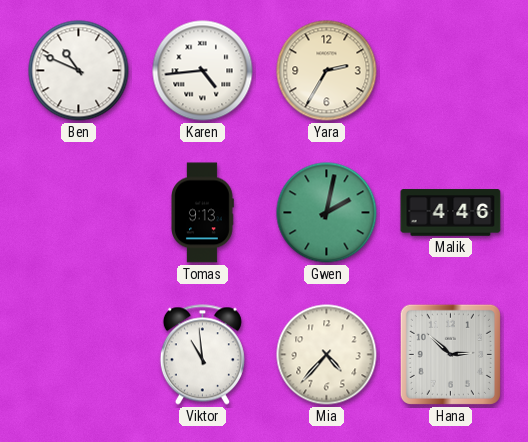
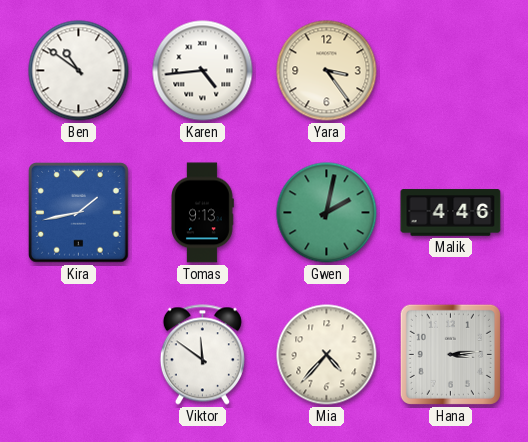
Ben: 10:49 -> 10:51
Yara: 2:35 -> 3:24
Kira: none -> 1:43
Viktor: 10:59 -> 11:51
Hana: 2:52 -> 3:14
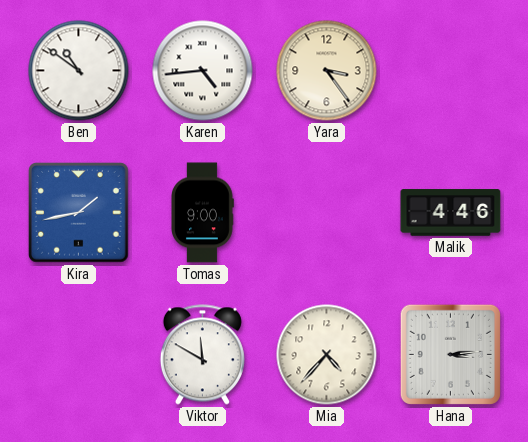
Tomas: 9:13 -> 9:00
Gwen: 2:02 -> none
Viktor: 11:51 -> 11:50
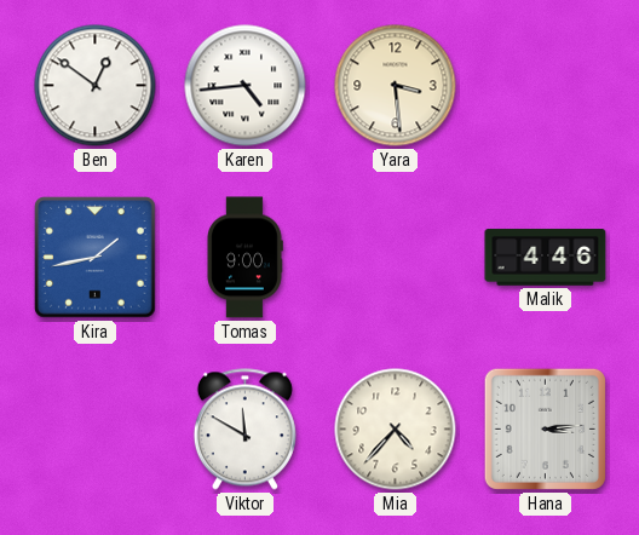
Ben: 10:51 -> 12:51
Yara: 3:24 -> 3:29
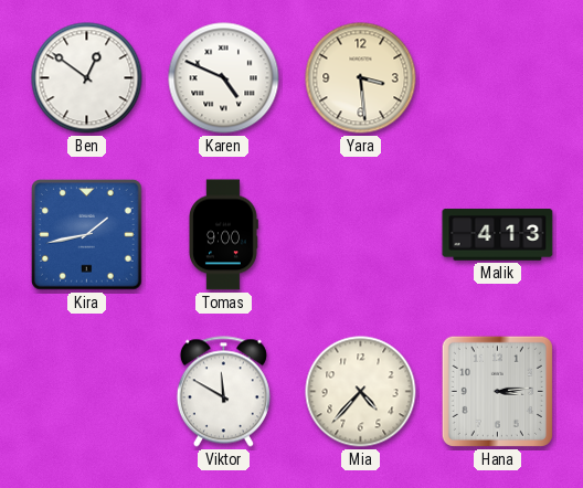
Karen: 4:44 -> 4:49
Malik: 4:46 -> 4:13
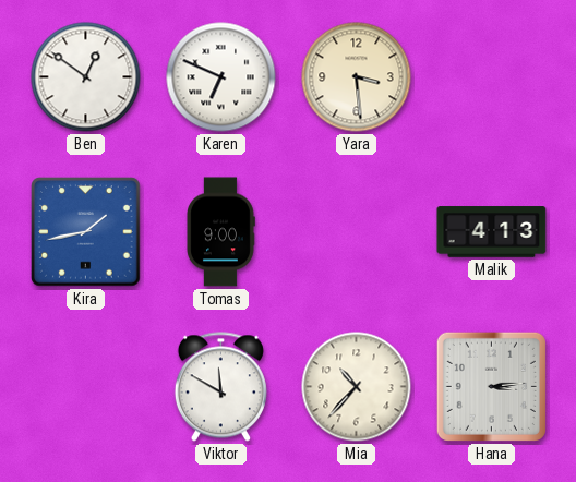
Karen: 4:49 -> 6:49
Mia: 4:37 -> 10:37
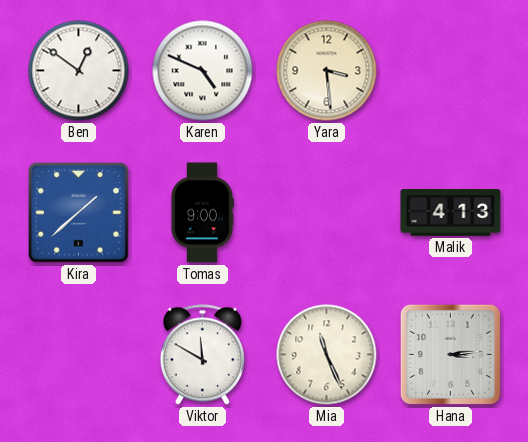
Karen: 6:49 -> 4:49
Kira: 1:43 -> 1:38
Mia: 10:37 -> 11:26
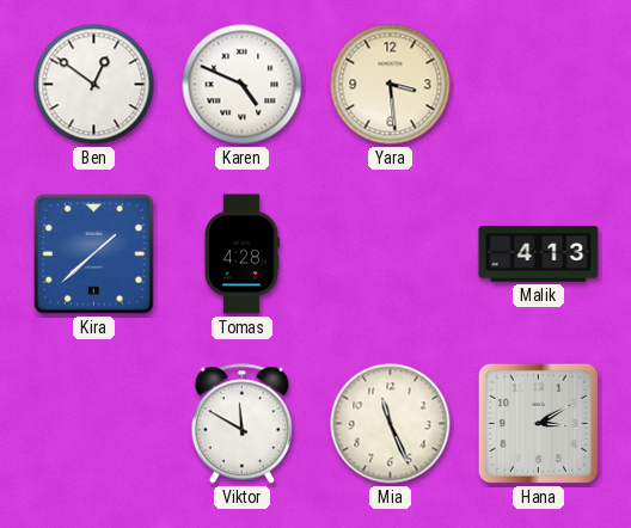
Tomas: 9:00 -> 4:28
Hana: 3:14 -> 3:10
